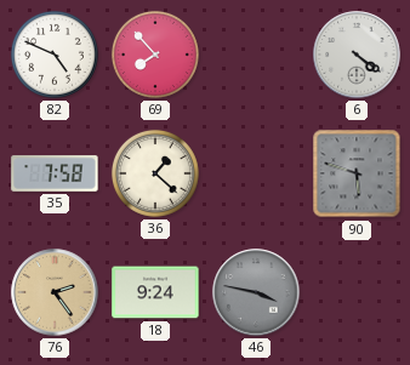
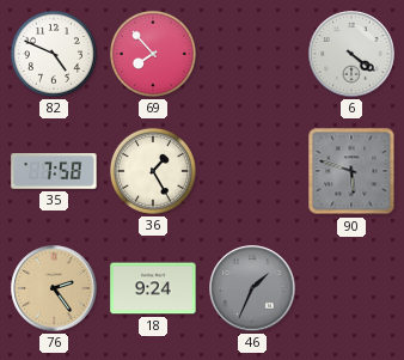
36: 1:22 -> 1:25
46: 3:47 -> 1:34
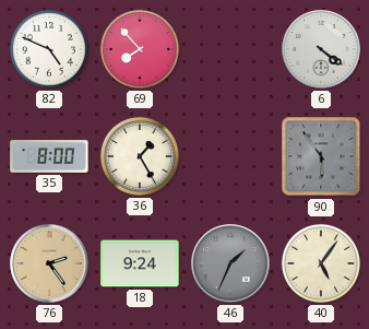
35: 7:58 -> 8:00
90: 5:48 -> 5:54
40: none -> 5:06
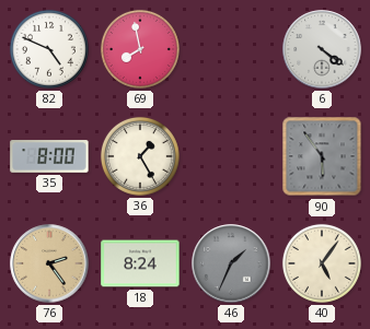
69: 7:53 -> 7:58
18: 9:24 -> 8:24
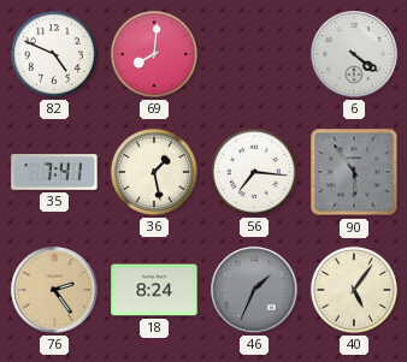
69: 7:58 -> 8:01
35: 8:00 -> 7:41
36: 1:25 -> 1:28
56: none -> 7:16
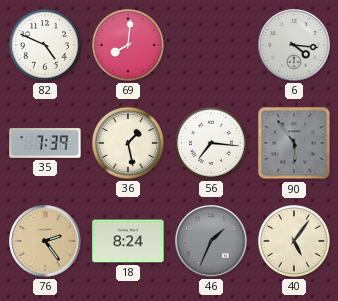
6: 4:21 -> 4:16
35: 7:41 -> 7:39
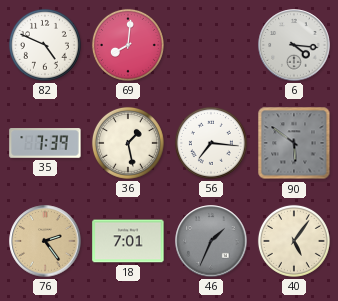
90: 5:54 -> 5:51
18: 8:24 -> 7:01
